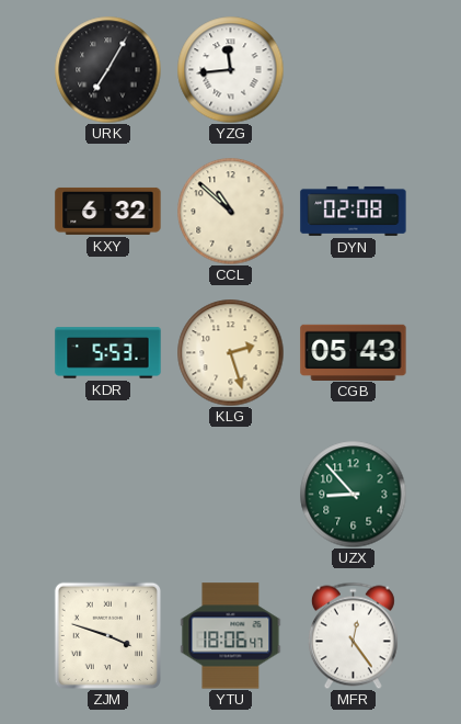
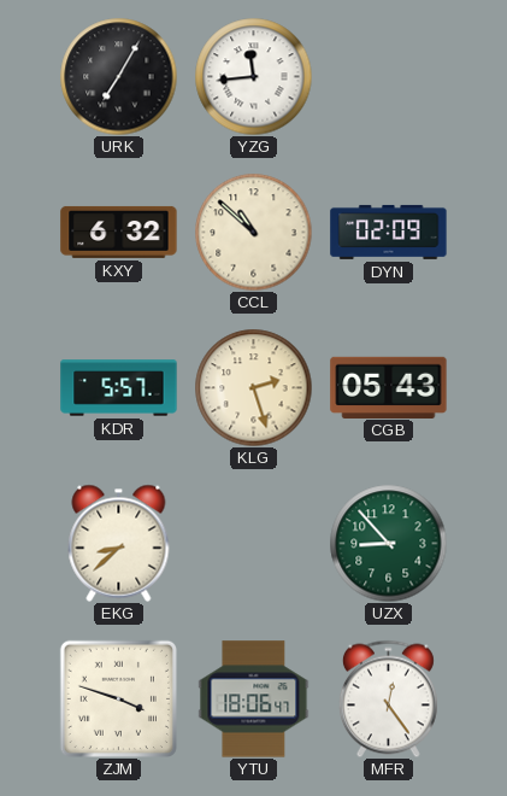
DYN: 02:08 -> 02:09
KDR: 5:53 -> 5:57
EKG: none -> 8:38
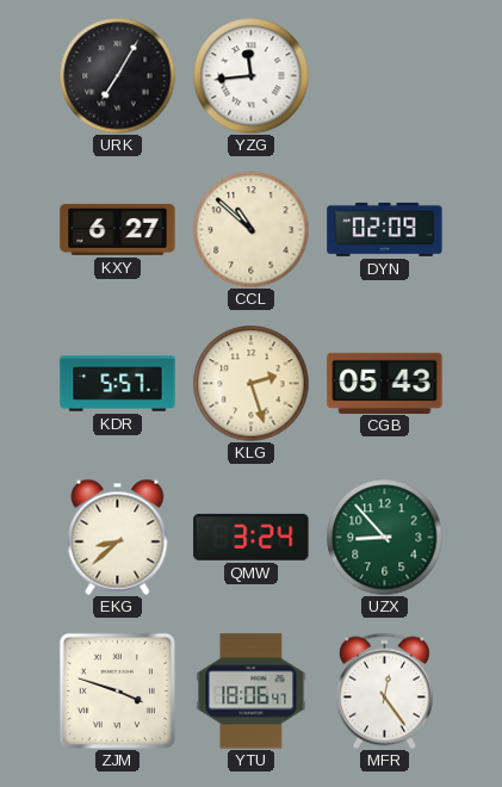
KXY: 6:32 -> 6:27
QMW: none -> 3:24
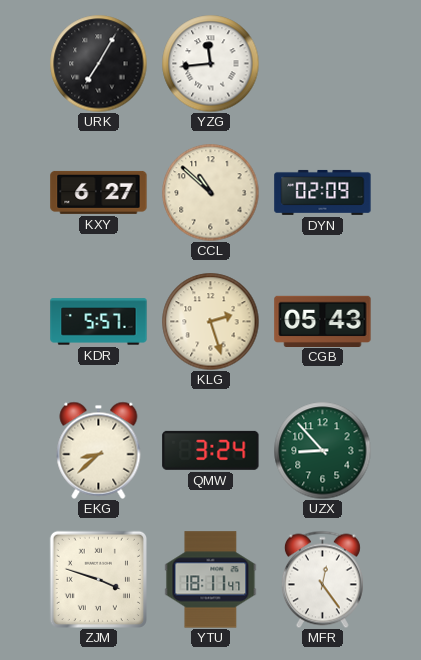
YTU: 18:06 -> 18:11
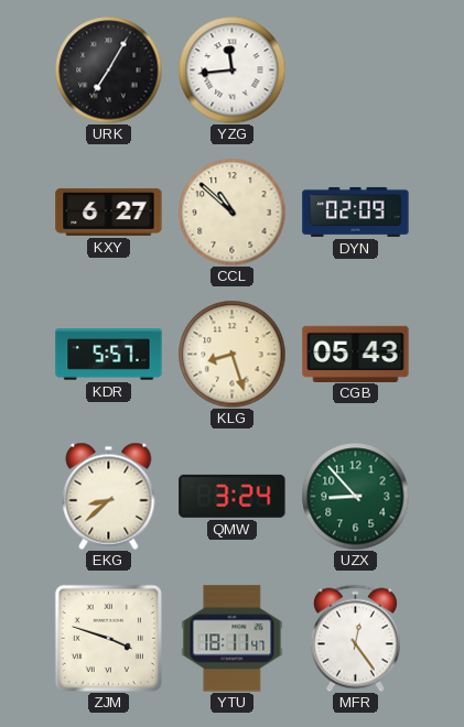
KLG: 2:27 -> 8:27
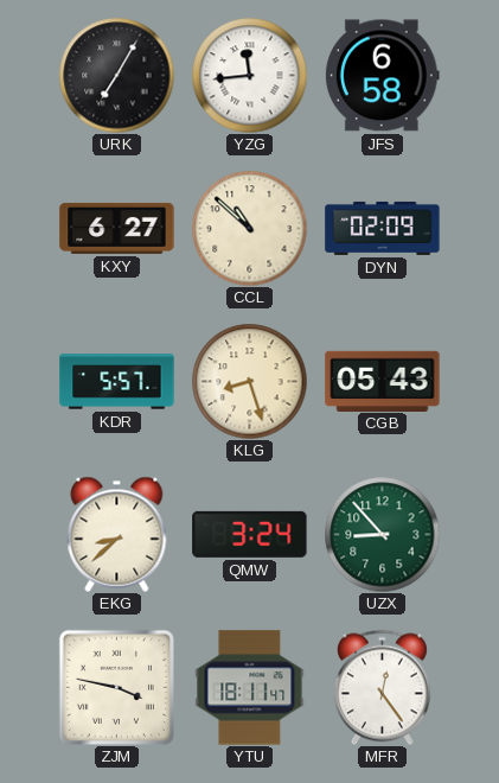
JFS: none -> 6:58
ZJM: 3:48 -> 3:47
